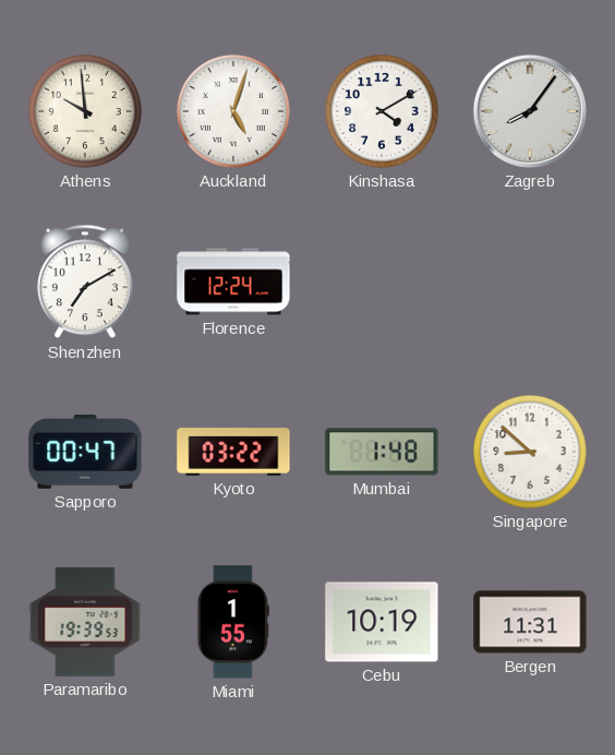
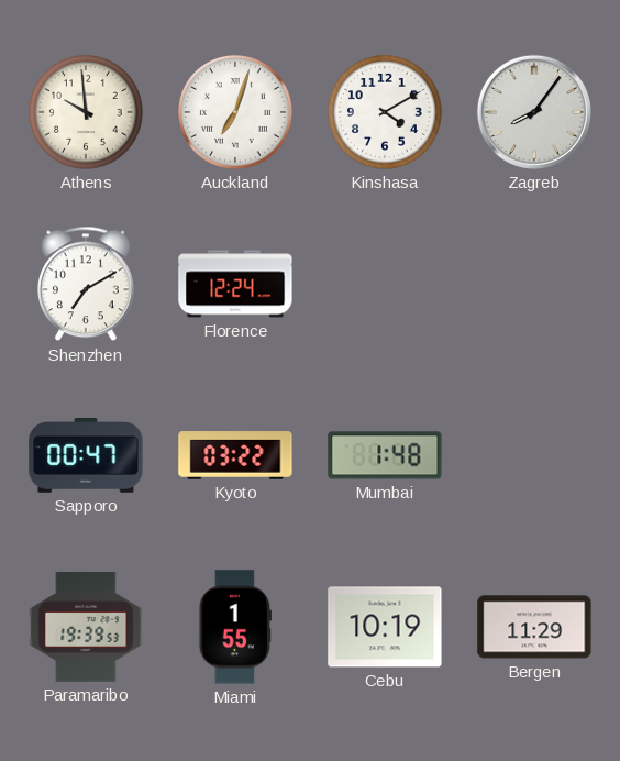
Auckland: 5:03 -> 7:03
Singapore: 8:52 -> none
Bergen: 11:31 -> 11:29
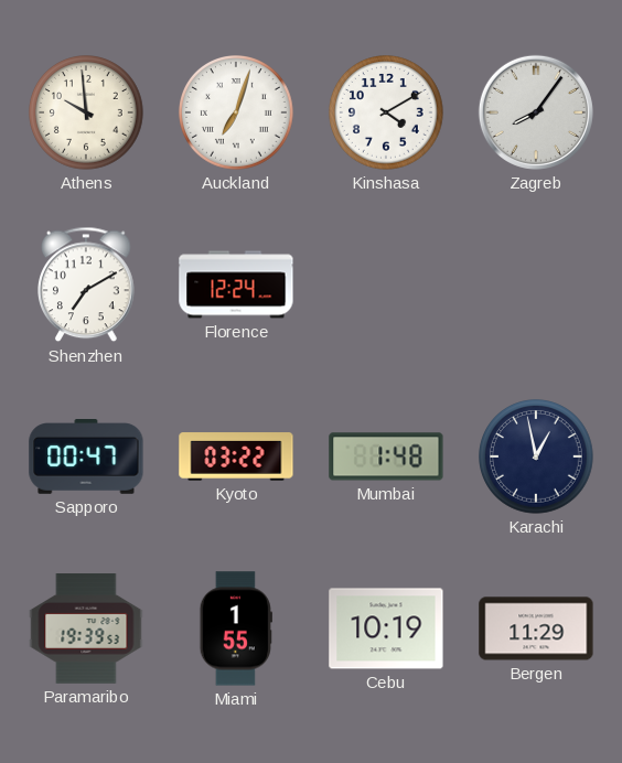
Karachi: none -> 12:58
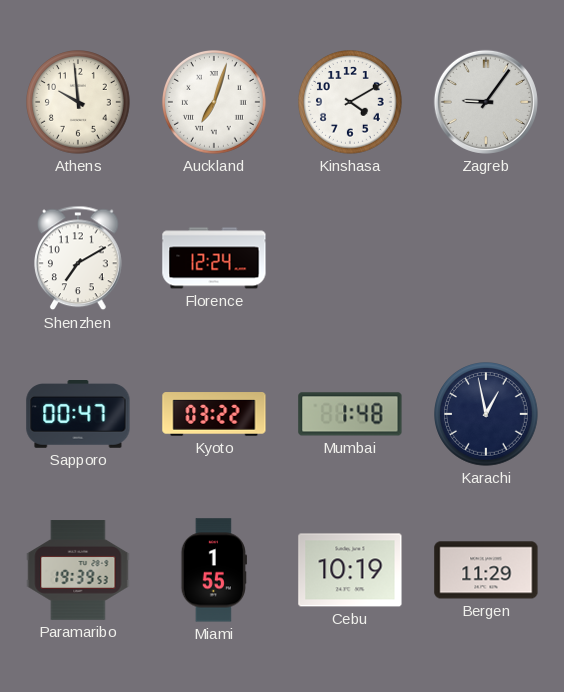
Zagreb: 8:06 -> 9:06
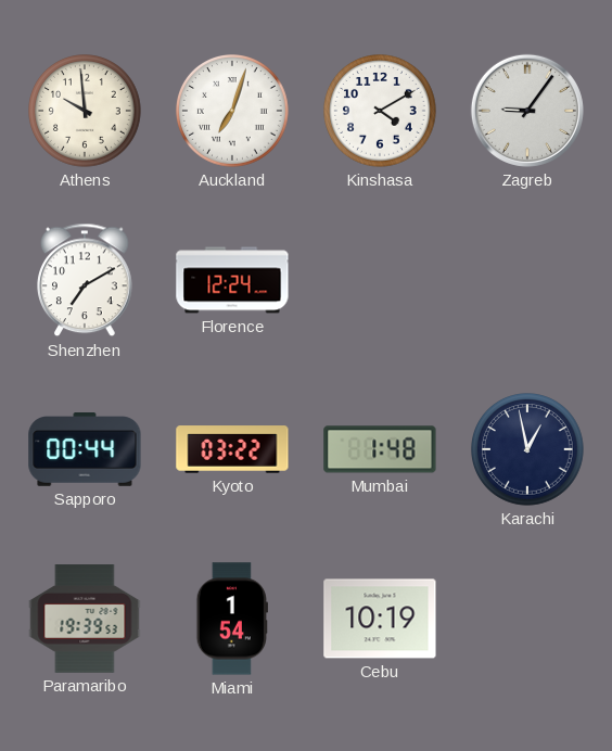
Sapporo: 00:47 -> 00:44
Miami: 1:55 -> 1:54
Bergen: 11:29 -> none
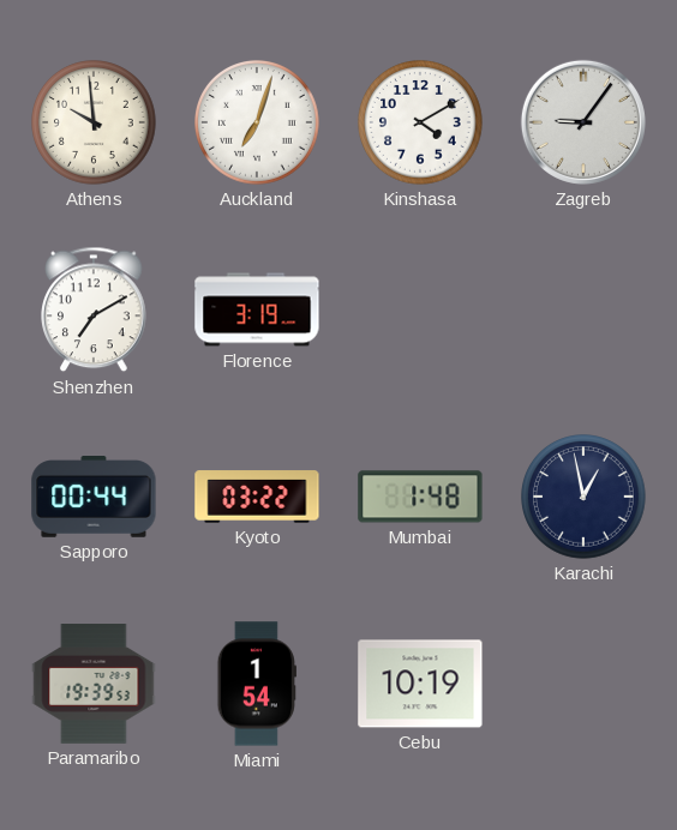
Florence: 12:24 -> 3:19
